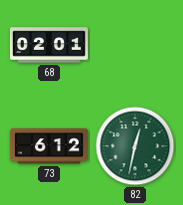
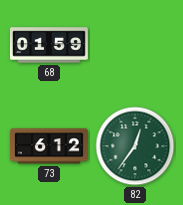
68: 02:01 -> 01:59
82: 12:32 -> 12:36
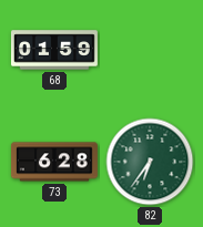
73: 6:12 -> 6:28
82: 12:36 -> 6:36
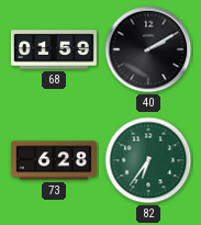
40: none -> 2:10
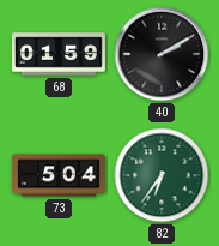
73: 6:28 -> 5:04
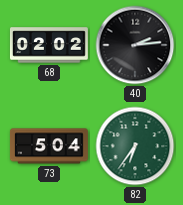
68: 01:59 -> 02:02
40: 2:10 -> 2:14
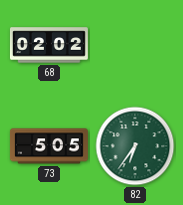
40: 2:14 -> none
73: 5:04 -> 5:05
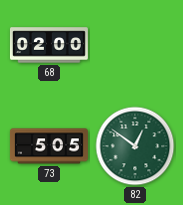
68: 02:02 -> 02:00
82: 6:36 -> 12:51
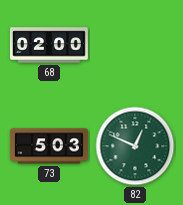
73: 5:05 -> 5:03
82: 12:51 -> 12:49
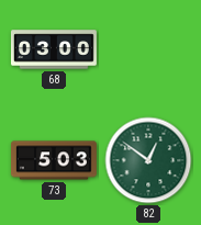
68: 02:00 -> 03:00
82: 12:49 -> 12:51
